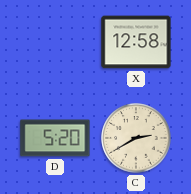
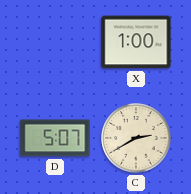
X: 12:58 -> 1:00
D: 5:20 -> 5:07
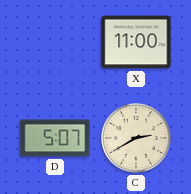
X: 1:00 -> 11:00
